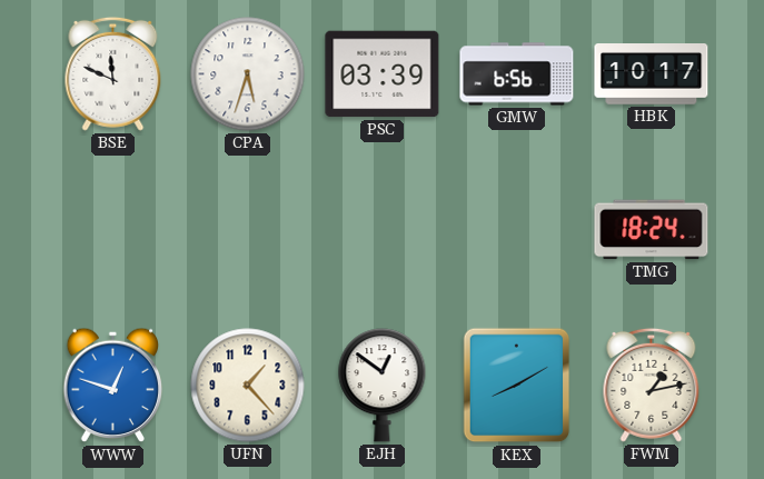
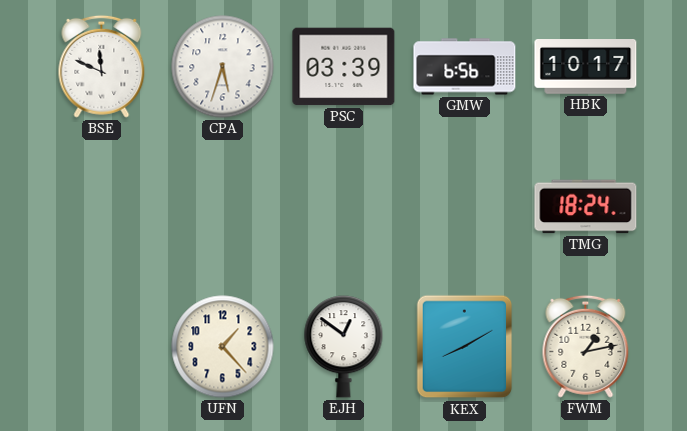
WWW: 12:48 -> none
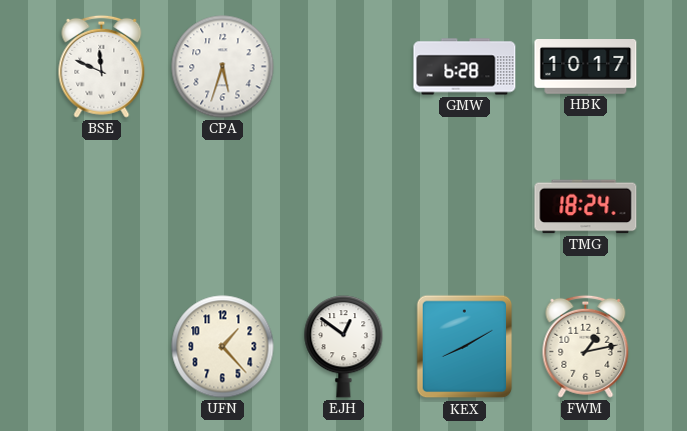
PSC: 03:39 -> none
GMW: 6:56 -> 6:28
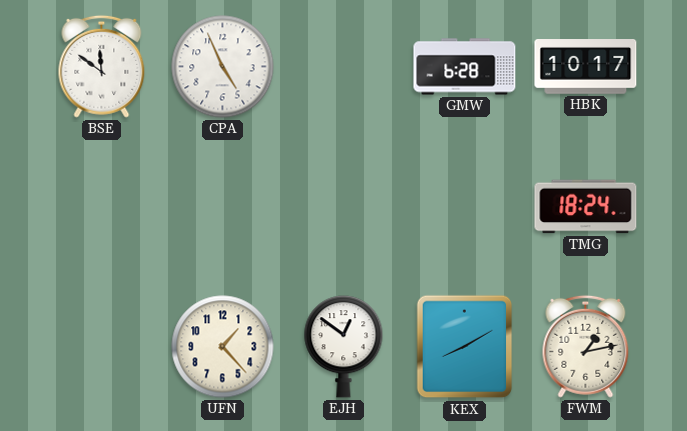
BSE: 11:49 -> 11:51
CPA: 5:33 -> 4:56
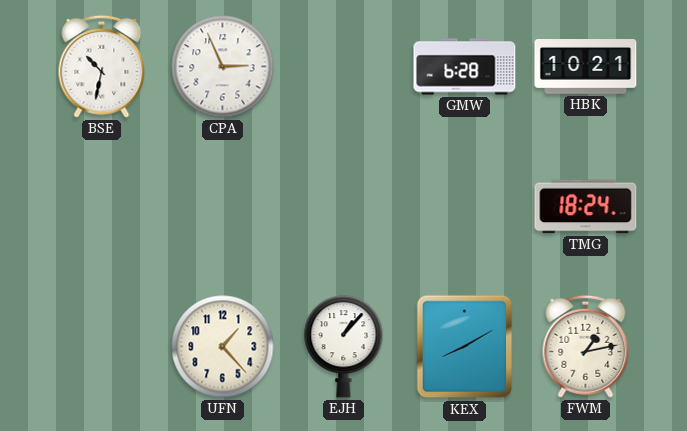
BSE: 11:51 -> 10:32
CPA: 4:56 -> 2:56
HBK: 10:17 -> 10:21
EJH: 12:51 -> 1:07
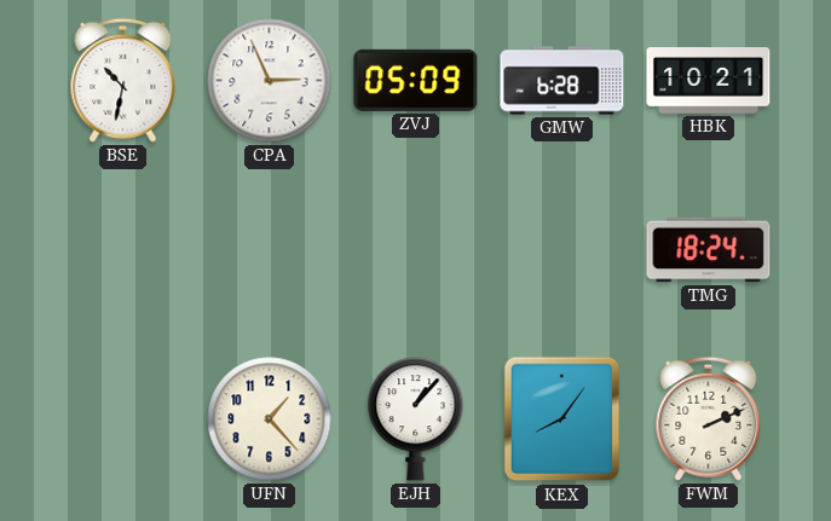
ZVJ: none -> 05:09
KEX: 8:10 -> 8:06
FWM: 1:13 -> 2:11
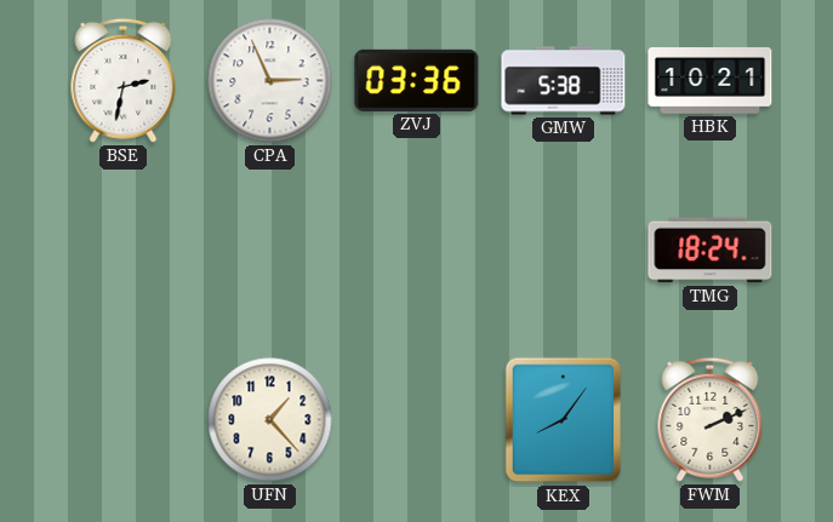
BSE: 10:32 -> 2:32
ZVJ: 05:09 -> 03:36
GMW: 6:28 -> 5:38
EJH: 1:07 -> none
